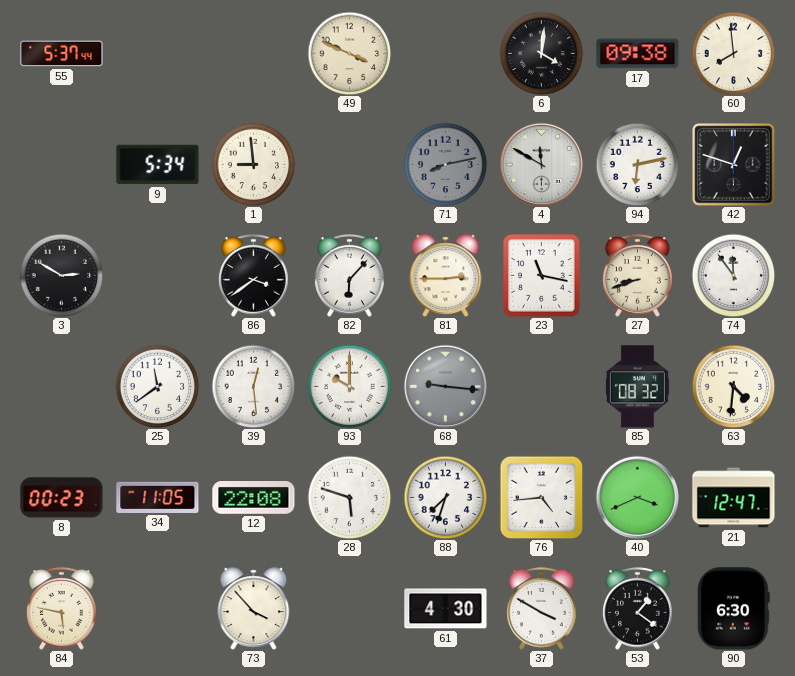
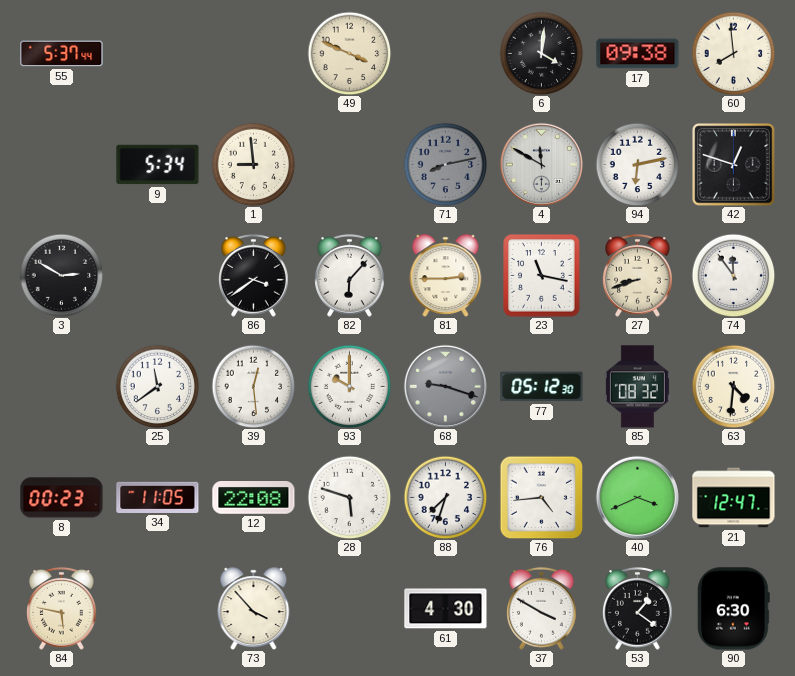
68: 9:16 -> 9:18
77: none -> 05:12
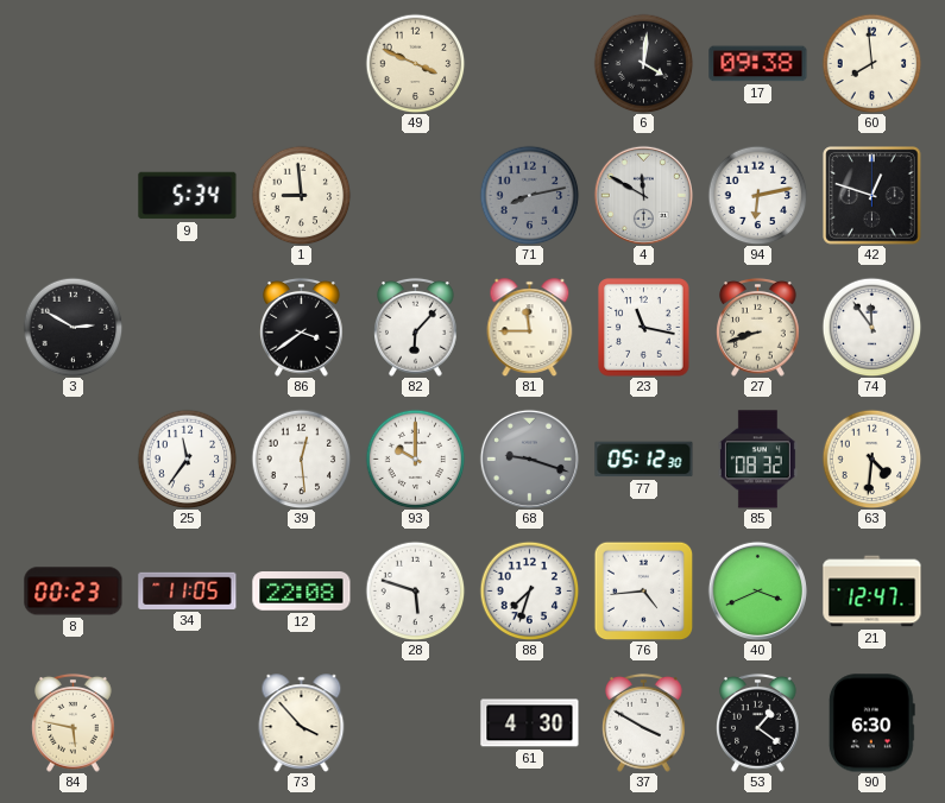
55: 5:37 -> none
81: 2:45 -> 11:45
25: 11:39 -> 11:36
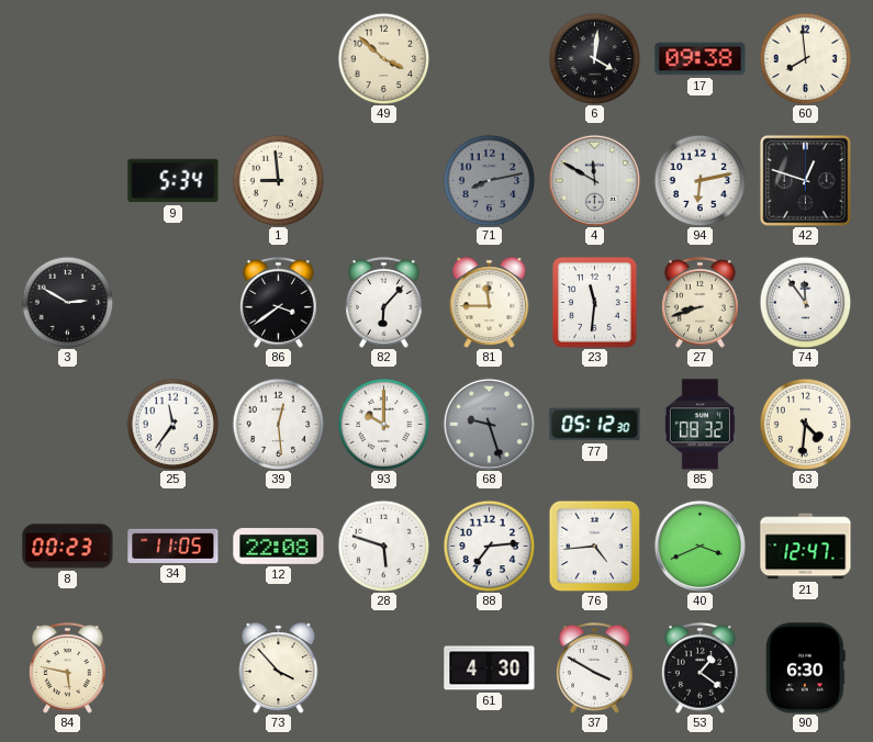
49: 3:49 -> 3:52
23: 11:17 -> 11:31
68: 9:18 -> 9:27
88: 7:33 -> 7:14
